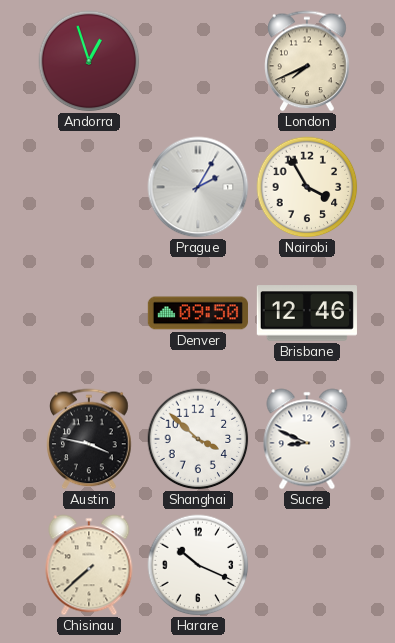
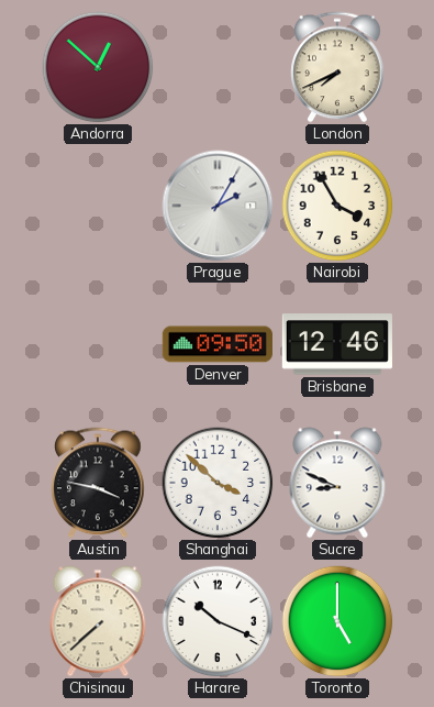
Andorra: 12:57 -> 12:52
Toronto: none -> 5:00
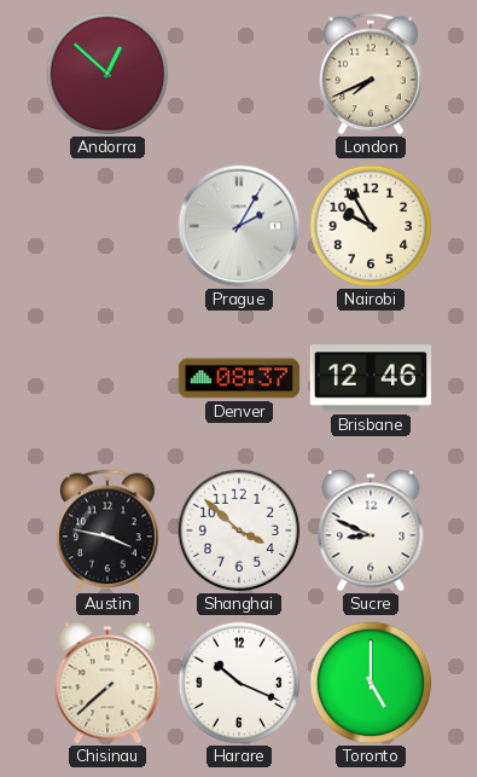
Nairobi: 3:55 -> 9:55
Denver: 09:50 -> 08:37
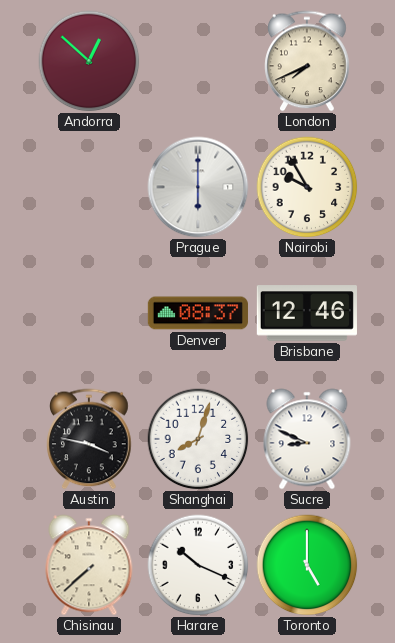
Prague: 2:05 -> 6:00
Shanghai: 3:52 -> 8:03
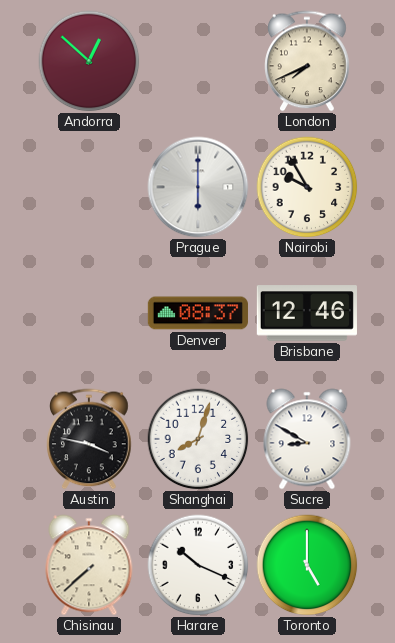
Sucre: 8:49 -> 8:50
